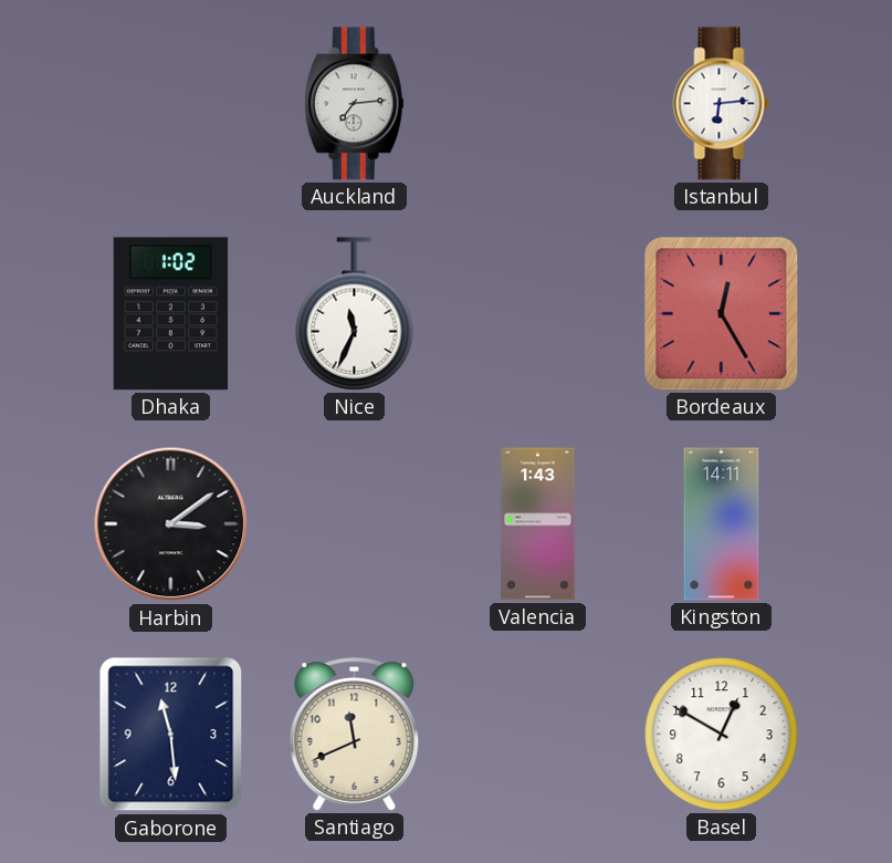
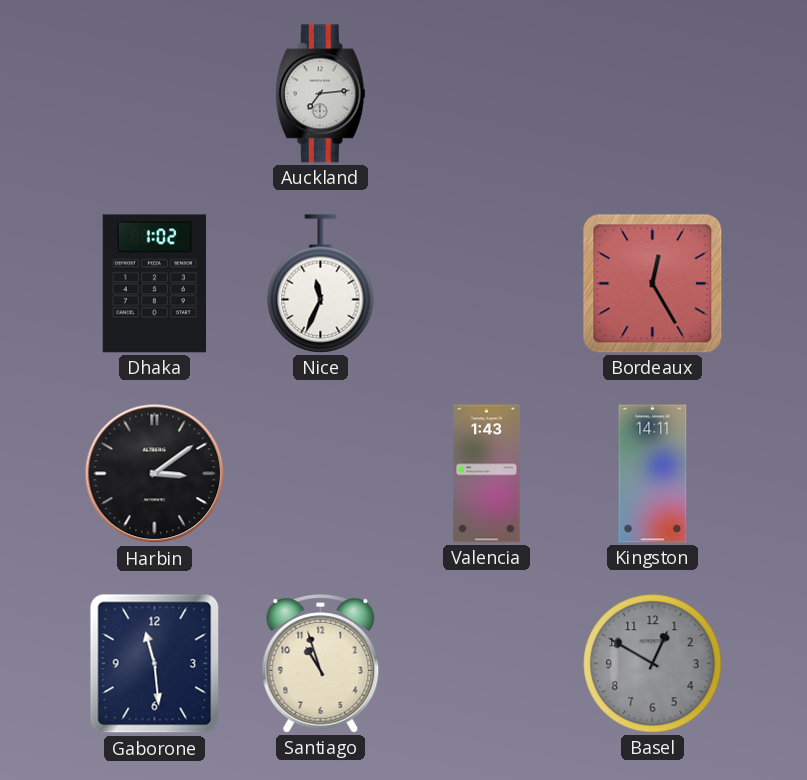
Istanbul: 6:14 -> none
Santiago: 11:41 -> 10:57
Basel dial: white -> grey
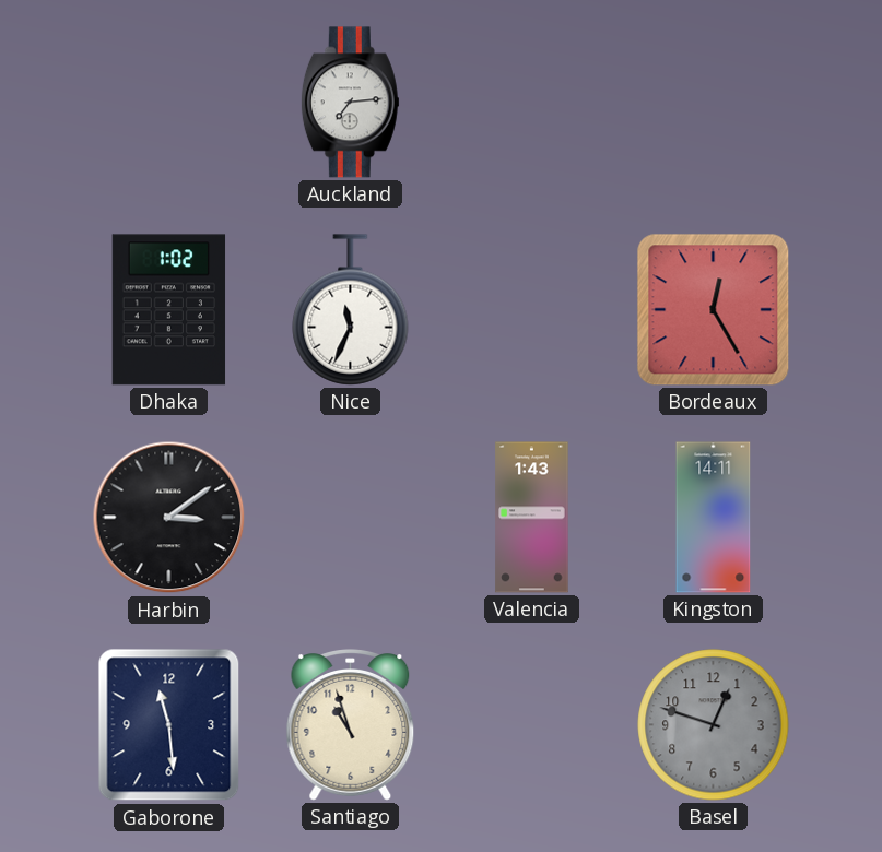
Basel: 12:50 -> 12:48
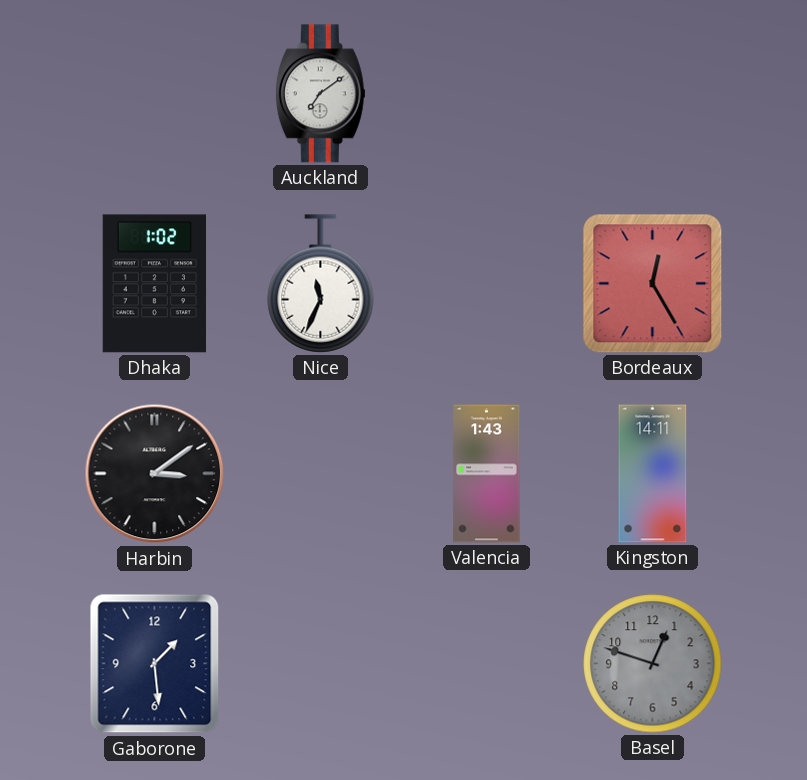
Auckland: 7:14 -> 7:09
Gaborone: 11:29 -> 1:29
Santiago: 10:57 -> none
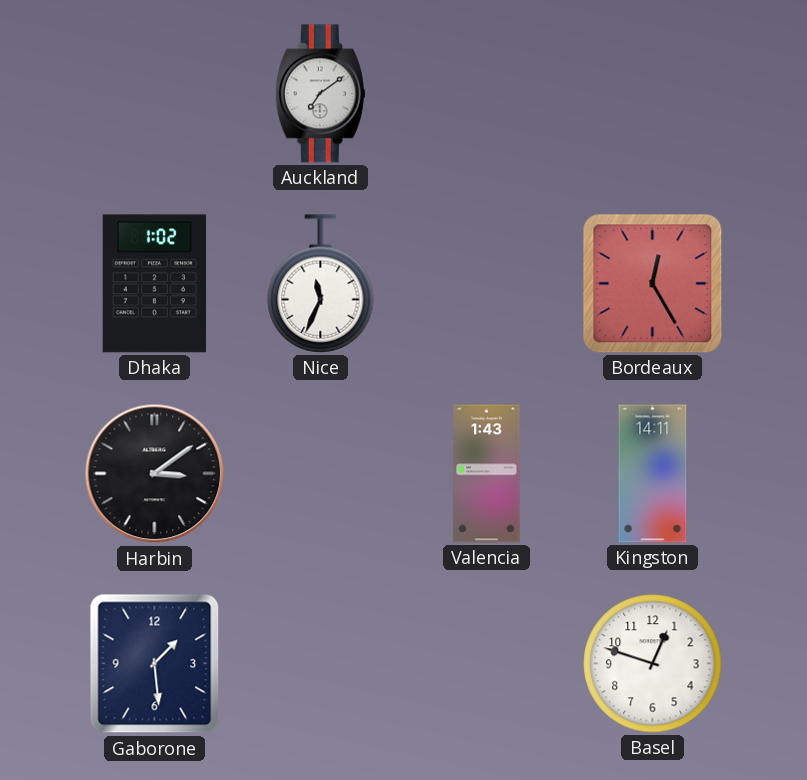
Basel dial: grey -> white
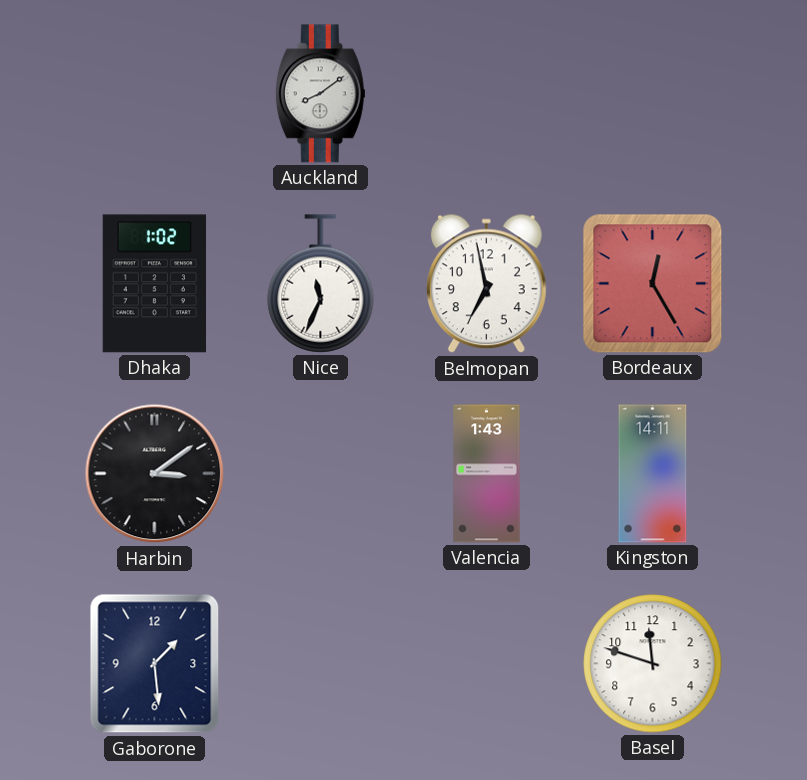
Auckland: 7:09 -> 8:09
Belmopan: none -> 6:58
Basel: 12:48 -> 11:48
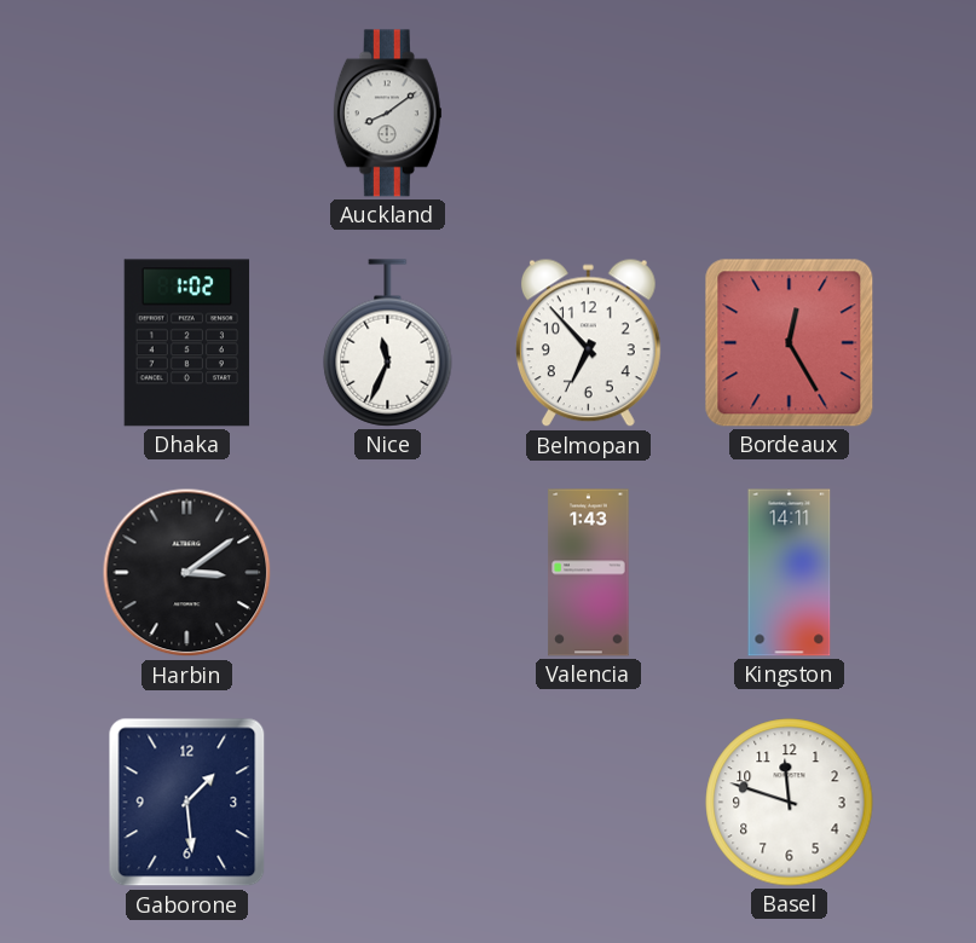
Belmopan: 6:58 -> 6:53
